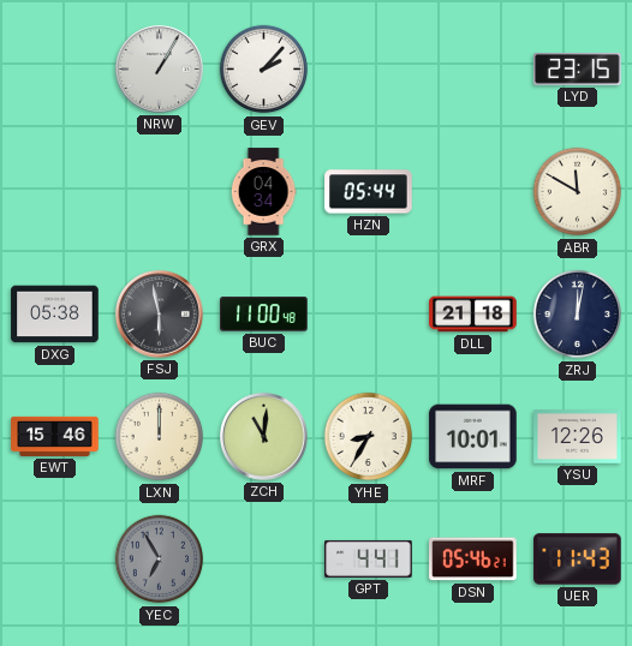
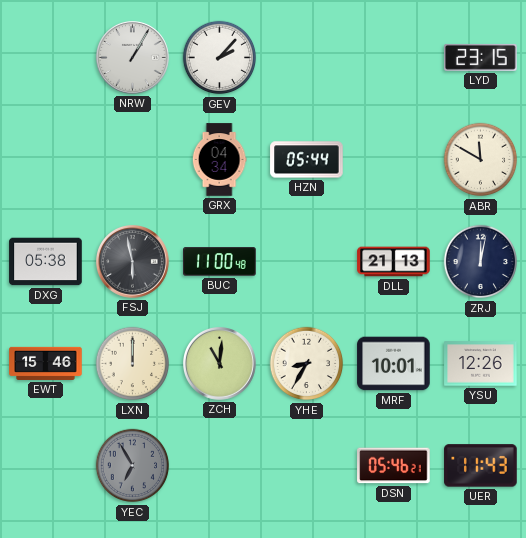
DLL: 21:18 -> 21:13
GPT: 4:41 -> none
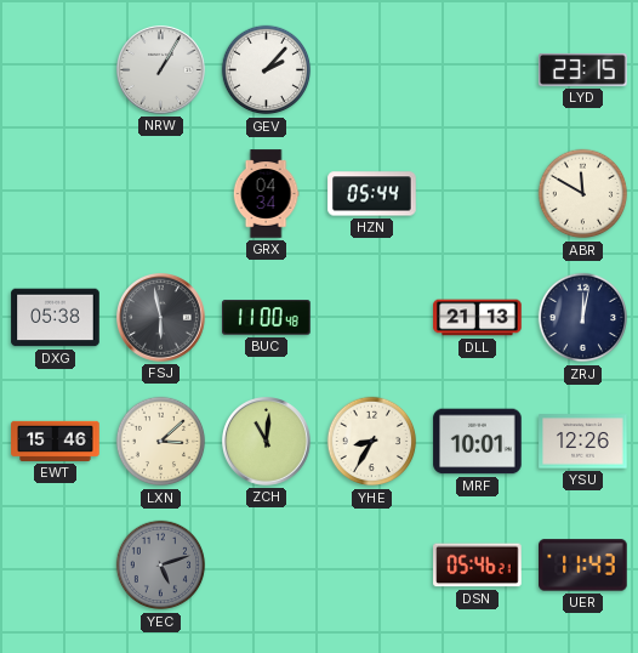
LXN: 12:00 -> 3:08
YEC: 6:55 -> 5:12
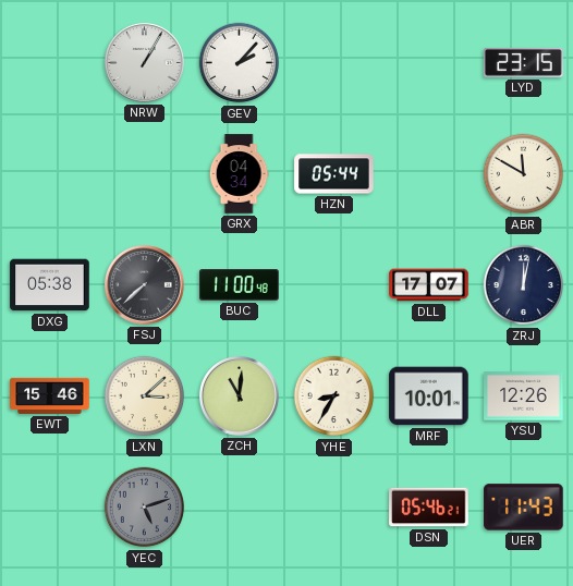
FSJ: 5:58 -> 7:38
DLL: 21:13 -> 17:07
